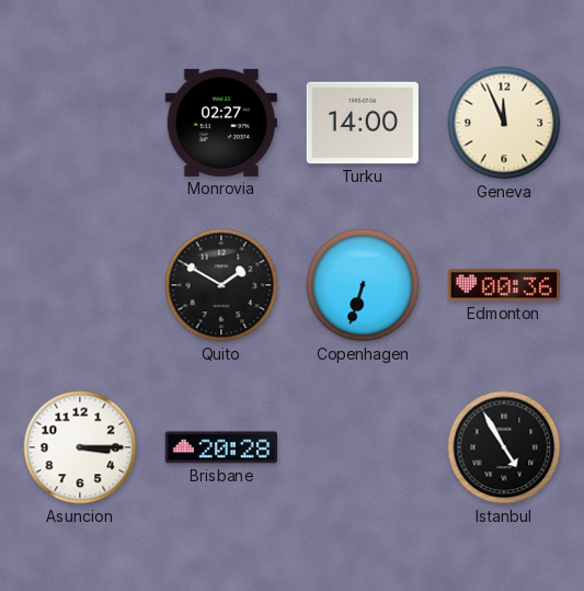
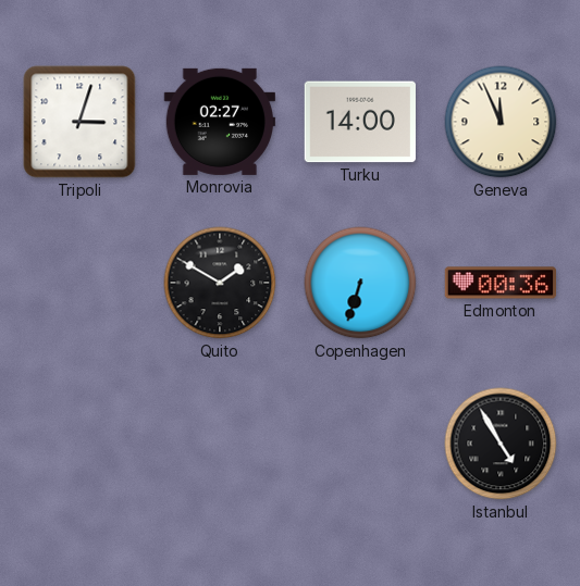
Tripoli: none -> 3:03
Asuncion: 3:15 -> none
Brisbane: 20:28 -> none
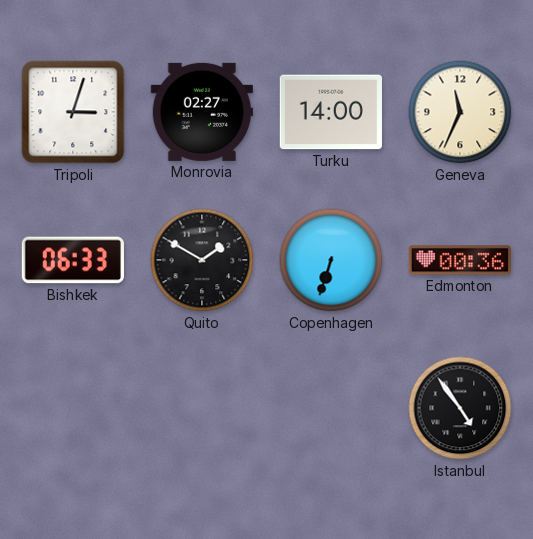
Geneva: 11:56 -> 11:34
Bishkek: none -> 06:33
Istanbul: 4:55 -> 4:54
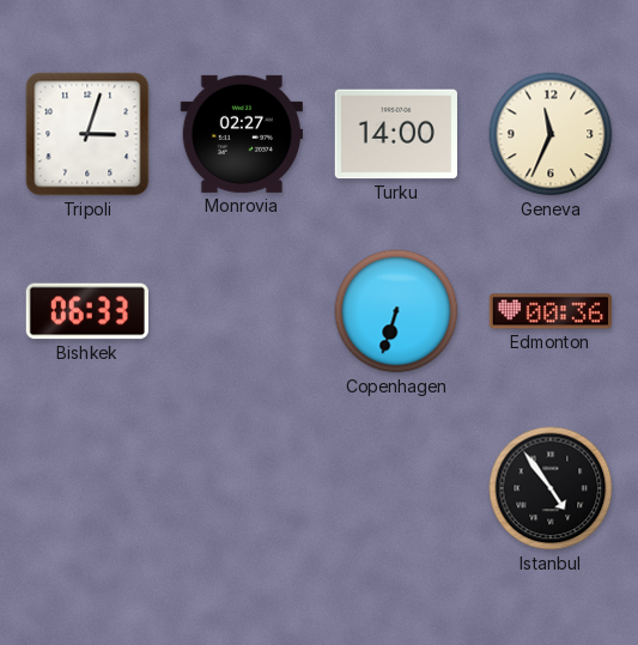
Quito: 1:50 -> none
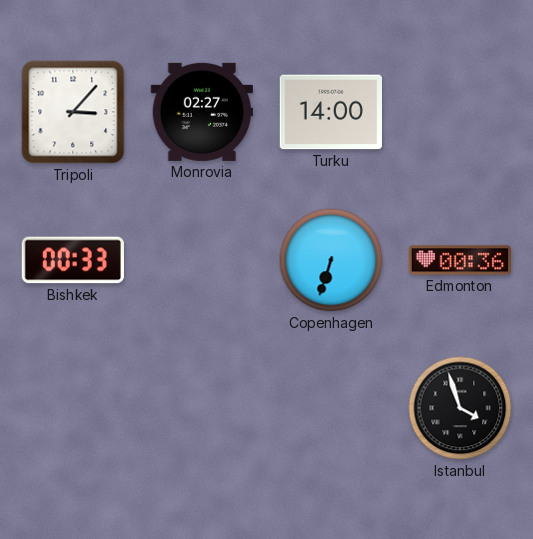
Tripoli: 3:03 -> 3:07
Geneva: 11:34 -> none
Bishkek: 06:33 -> 00:33
Istanbul: 4:54 -> 3:57
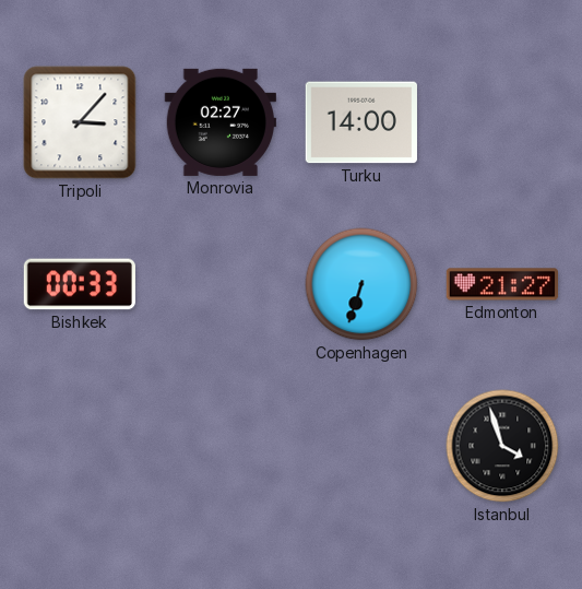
Edmonton: 00:36 -> 21:27
